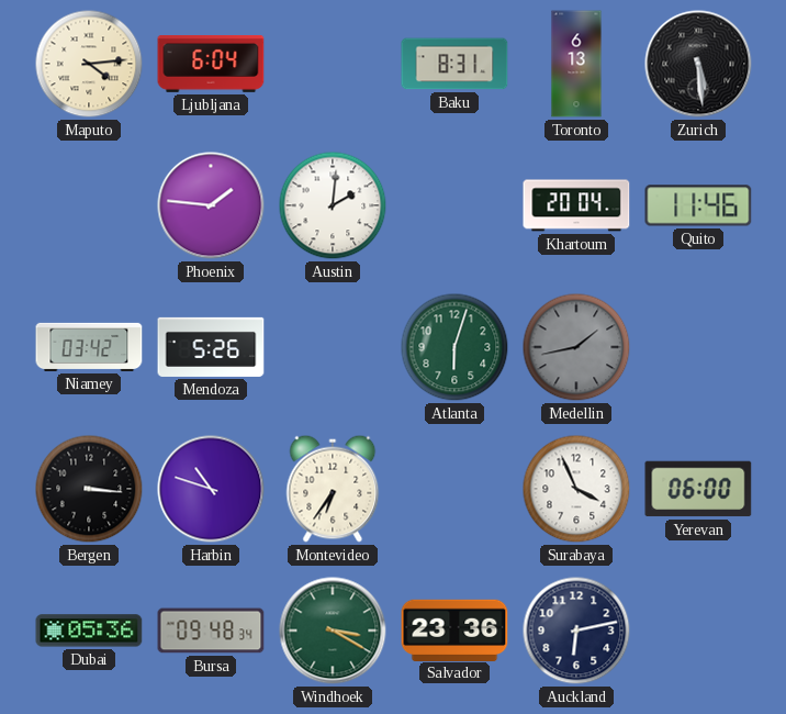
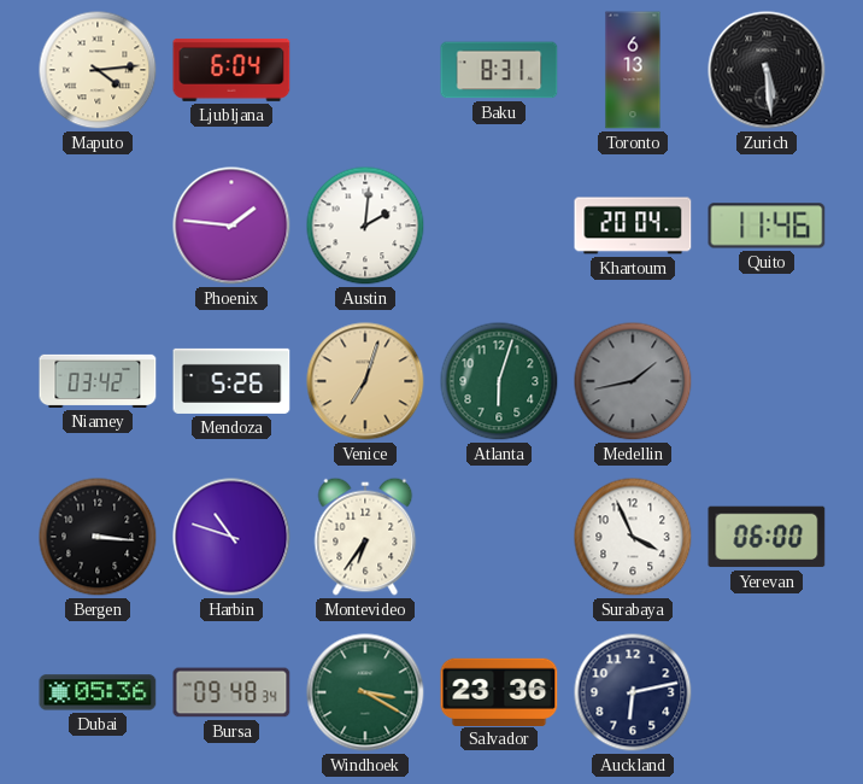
Venice: none -> 7:03
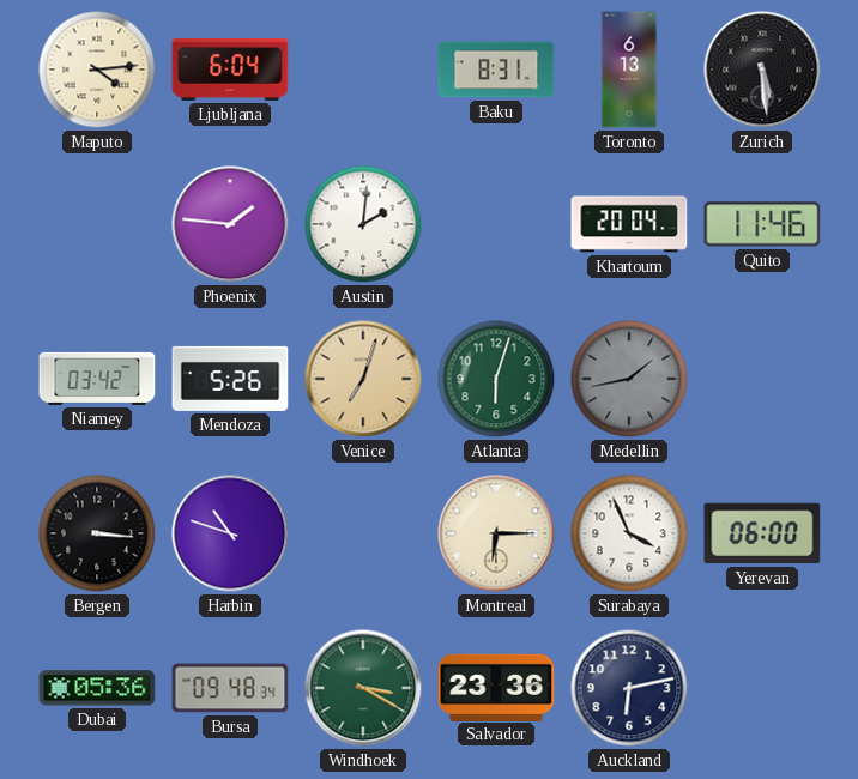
Montevideo: 6:36 -> none
Montreal: none -> 6:15
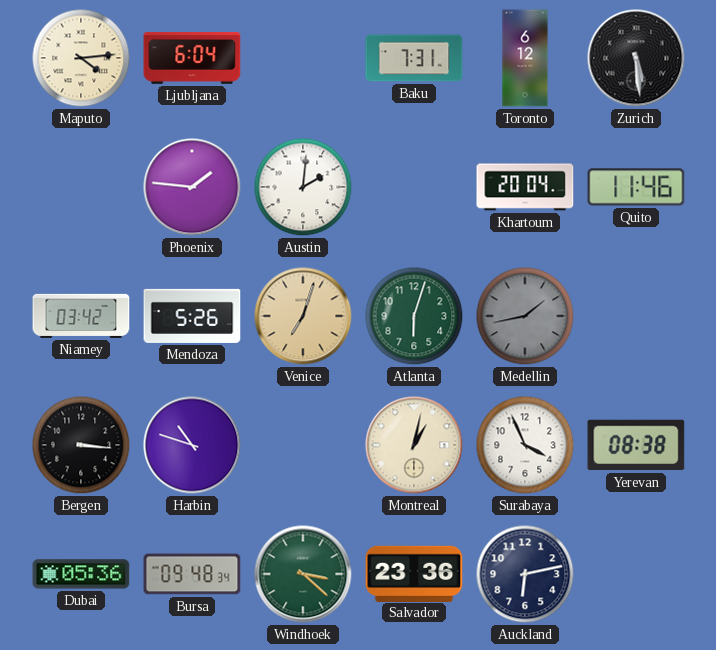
Baku: 8:31 -> 7:31
Toronto: 6:13 -> 6:12
Montreal: 6:15 -> 1:02
Yerevan: 06:00 -> 08:38
Windhoek: 3:20 -> 3:22
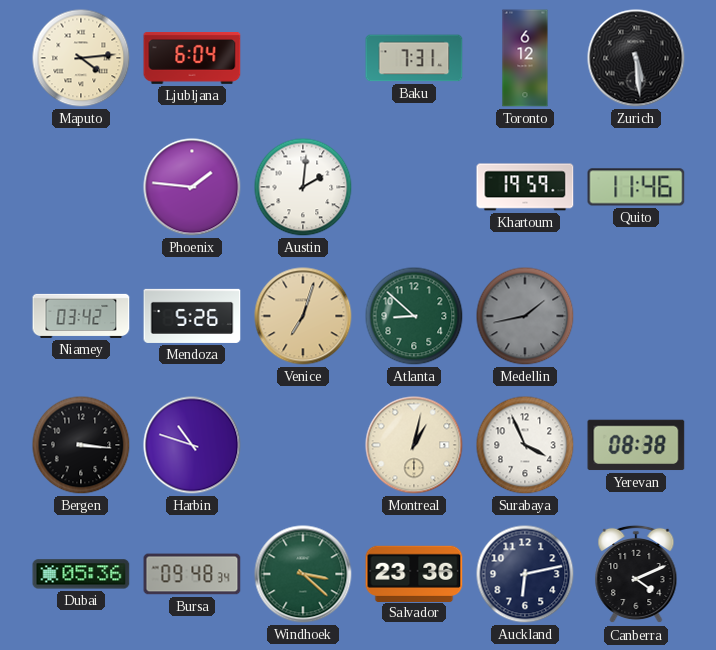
Khartoum: 20:04 -> 19:59
Atlanta: 6:03 -> 8:52
Canberra: none -> 4:11
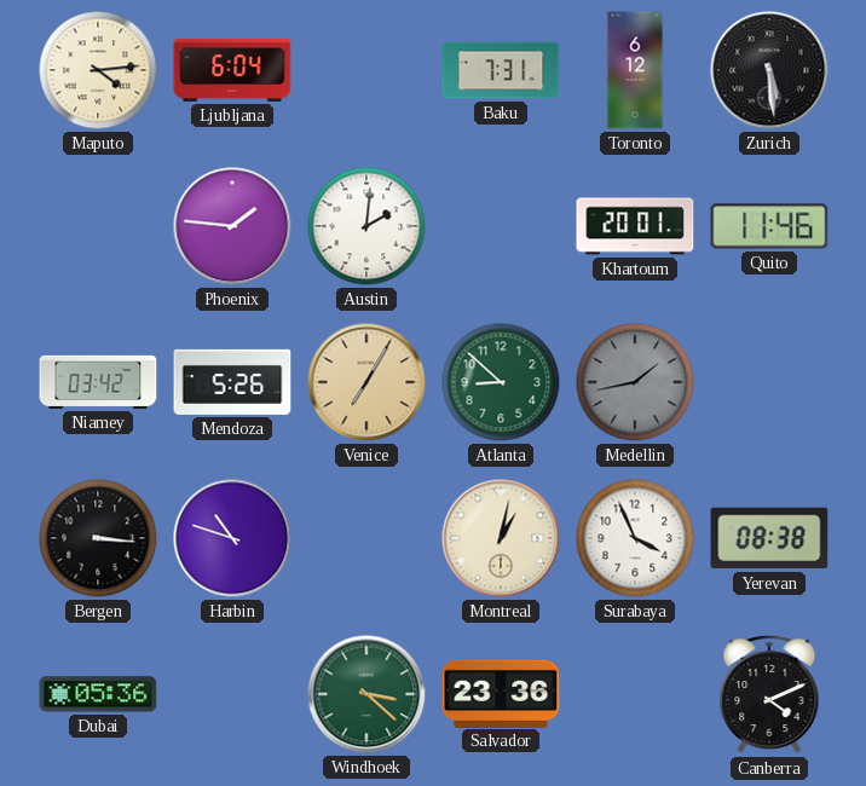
Khartoum: 19:59 -> 20:01
Venice: 7:03 -> 7:05
Bursa: 09:48 -> none
Auckland: 6:13 -> none
